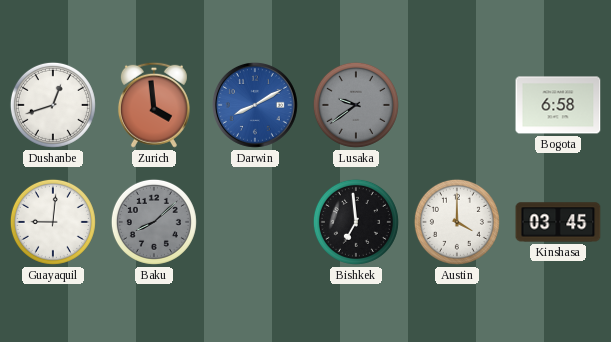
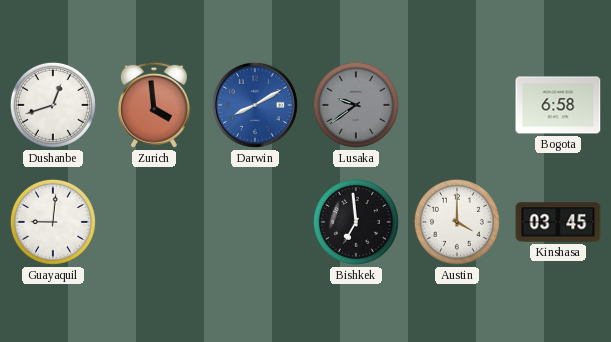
Baku: 8:08 -> none
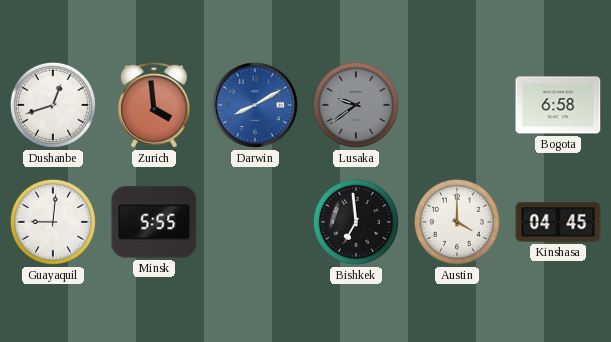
Minsk: none -> 5:55
Kinshasa: 03:45 -> 04:45
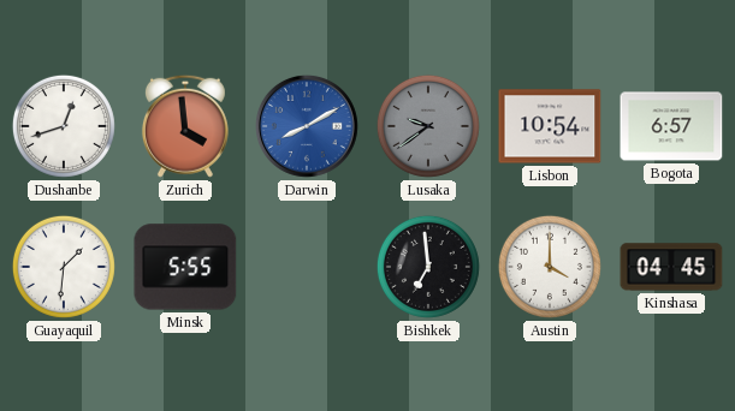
Lisbon: none -> 10:54
Bogota: 6:58 -> 6:57
Guayaquil: 9:01 -> 1:31
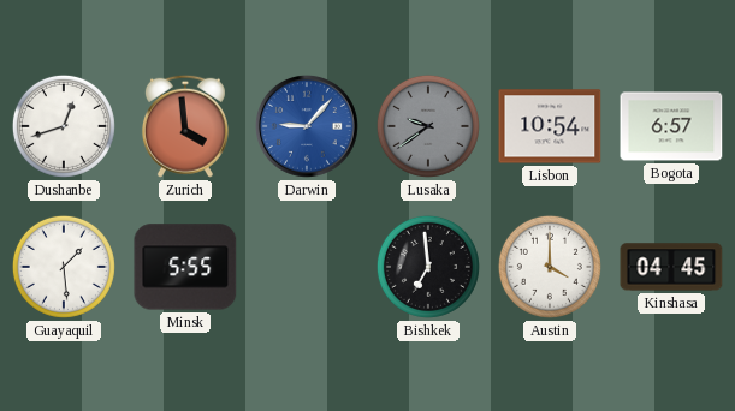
Darwin: 8:10 -> 9:07
Guayaquil: 1:31 -> 1:29
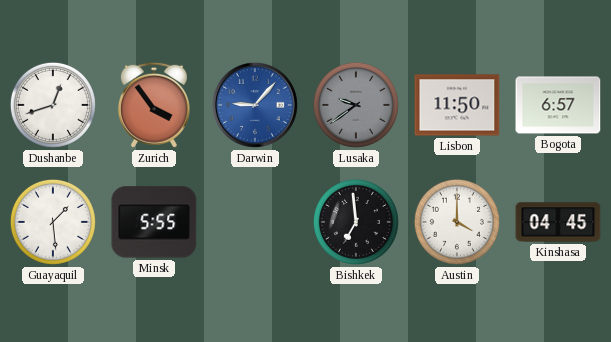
Zurich: 3:59 -> 3:54
Lisbon: 10:54 -> 11:50
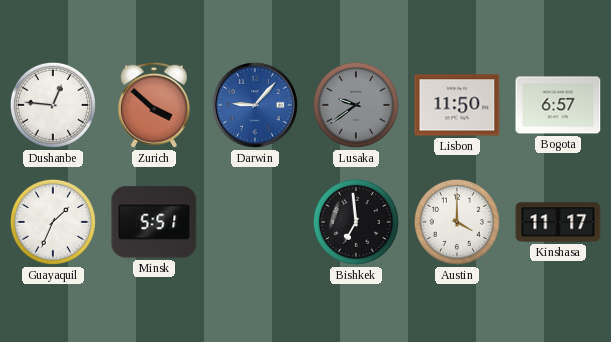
Dushanbe: 12:42 -> 12:46
Zurich: 3:54 -> 3:52
Guayaquil: 1:29 -> 1:34
Minsk: 5:55 -> 5:51
Kinshasa: 04:45 -> 11:17
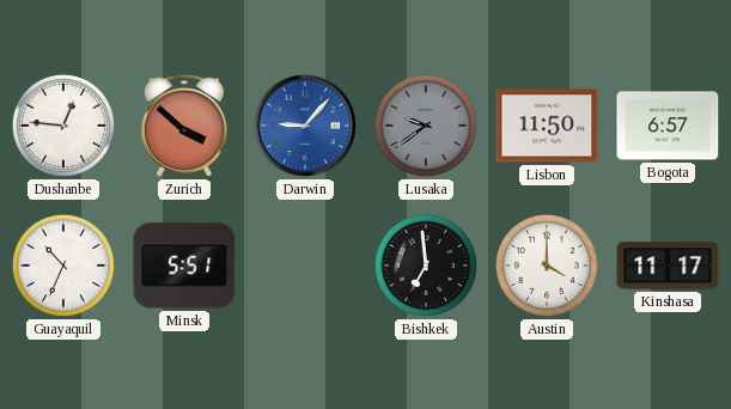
Guayaquil: 1:34 -> 10:34
